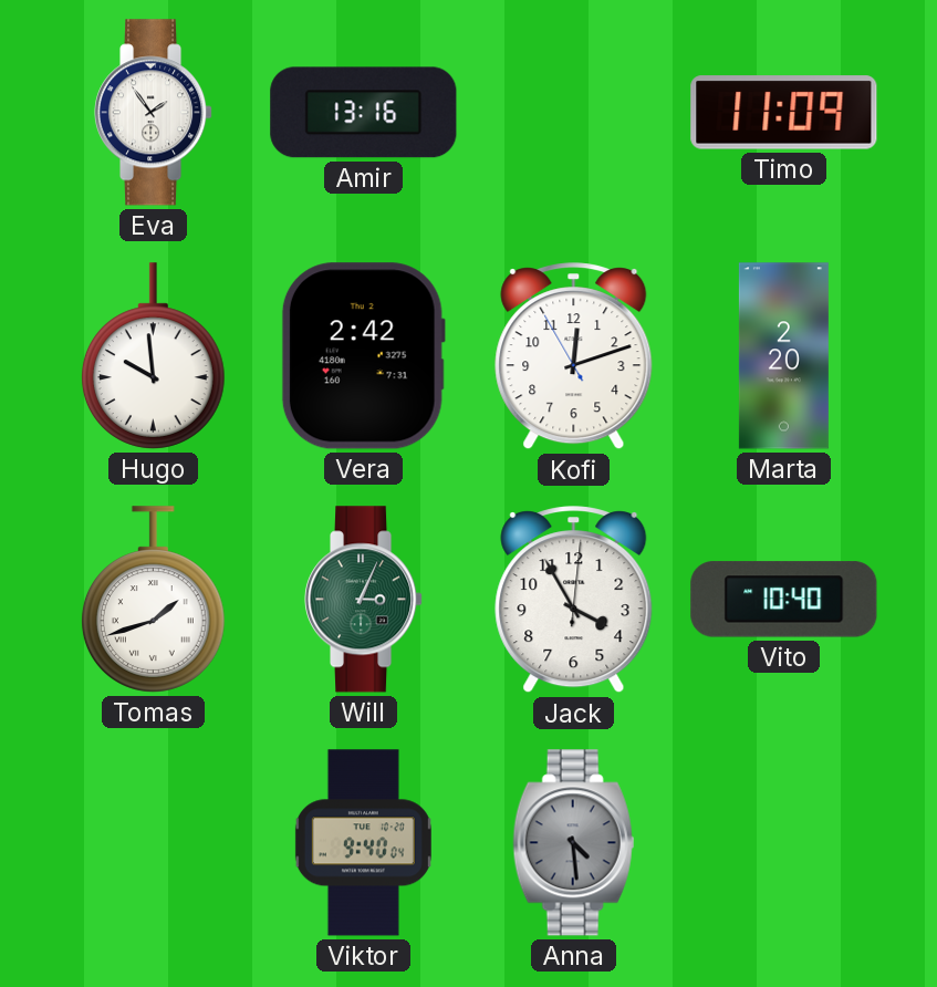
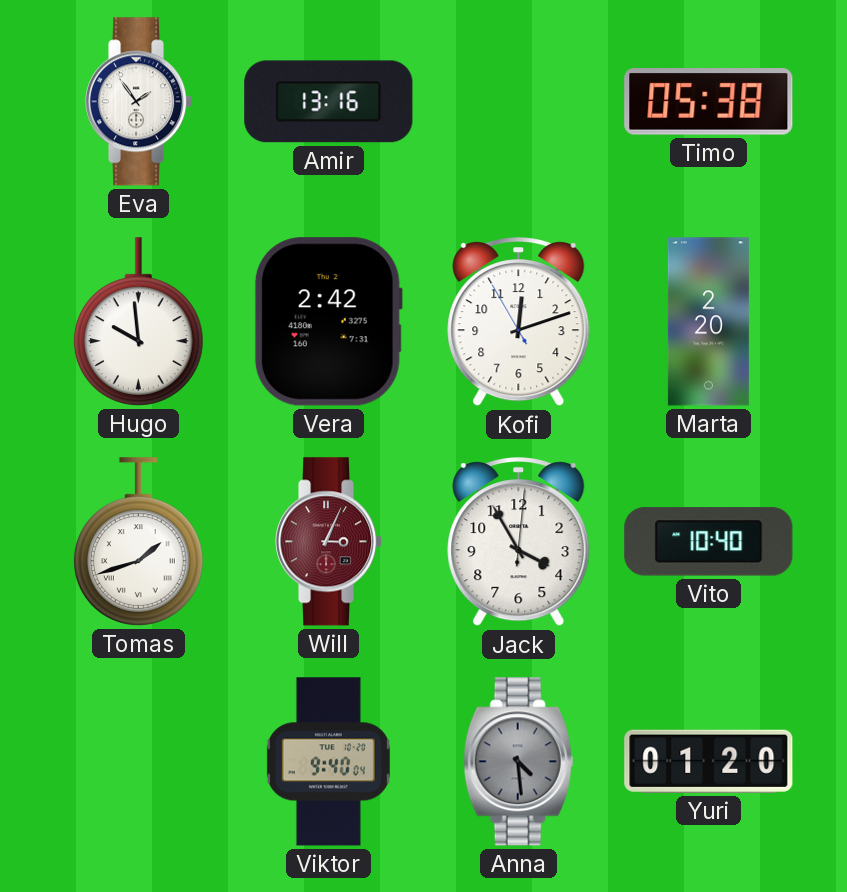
Timo: 11:09 -> 05:38
Will dial: green -> burgundy
Yuri: none -> 01:20
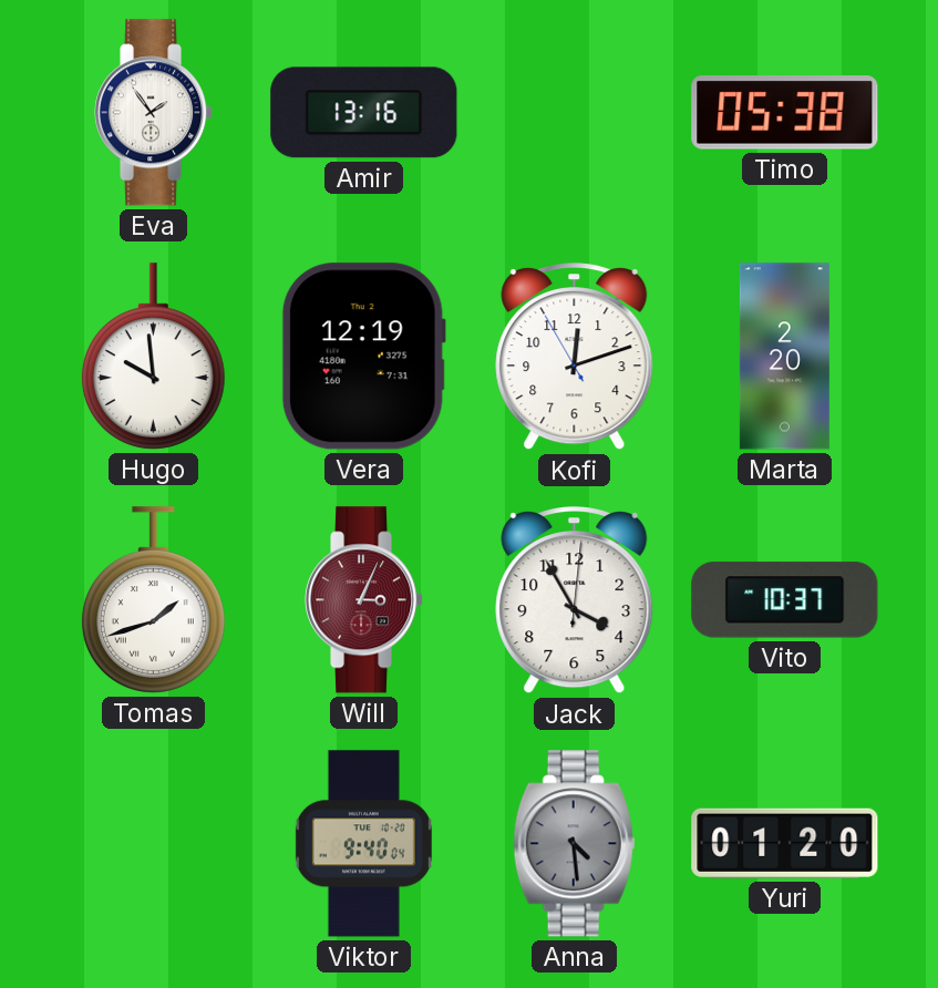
Vera: 2:42 -> 12:19
Vito: 10:40 -> 10:37
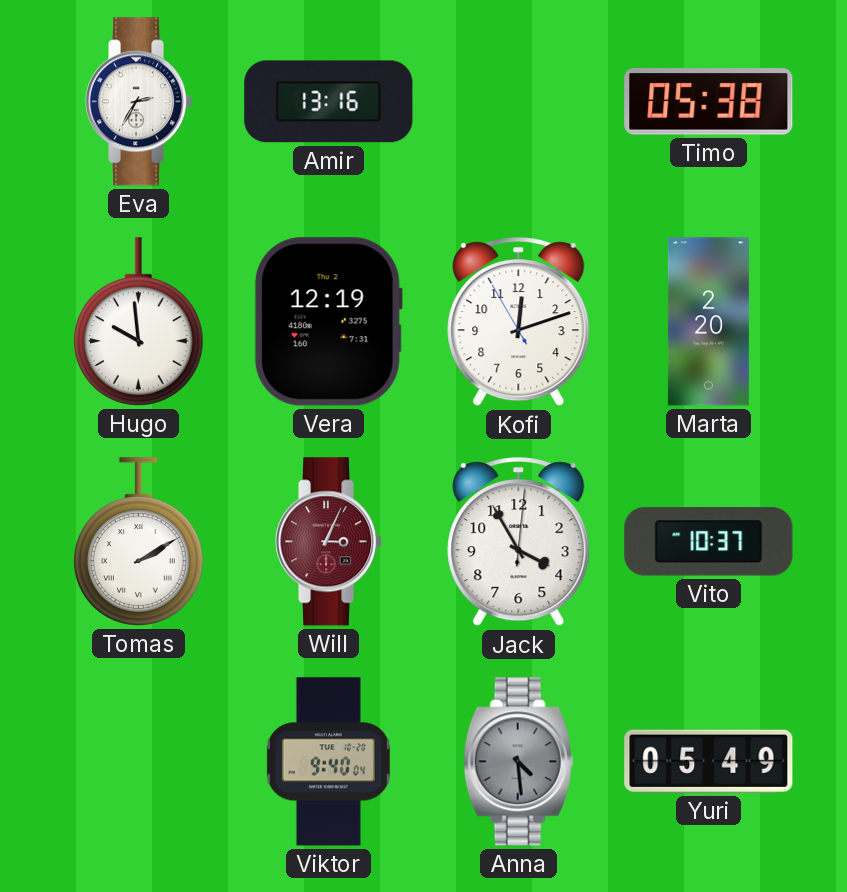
Eva: 1:54 -> 2:35
Tomas: 1:42 -> 2:10
Yuri: 01:20 -> 05:49
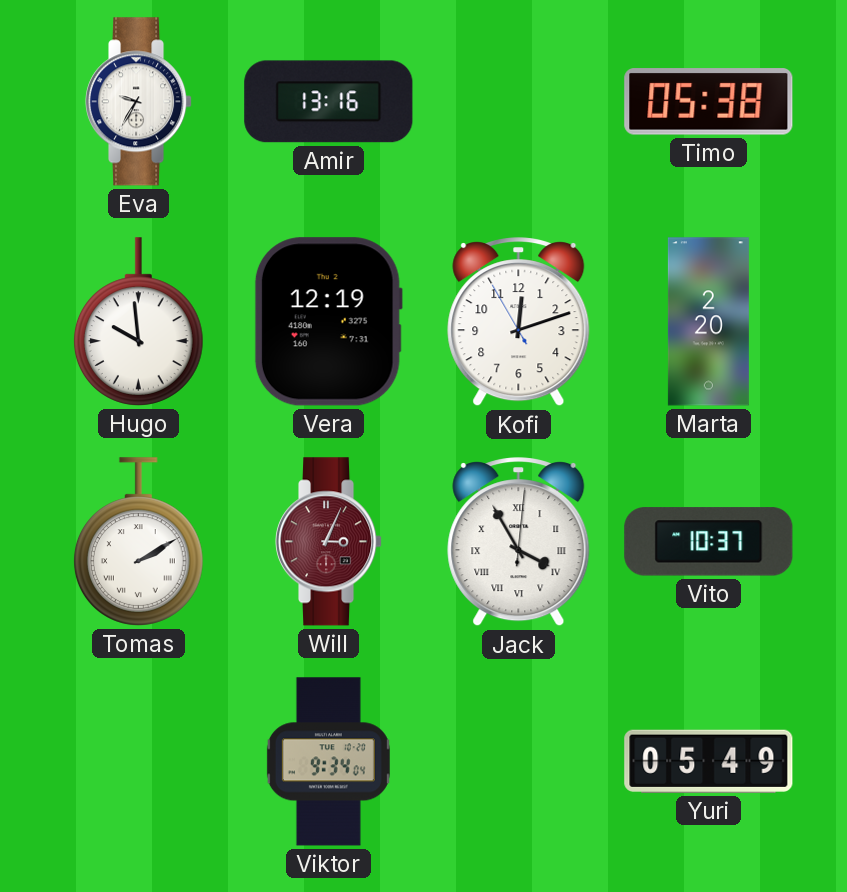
Eva: 2:35 -> 9:35
Jack numerals: Arabic -> Roman
Viktor: 9:40 -> 9:34
Anna: 4:29 -> none
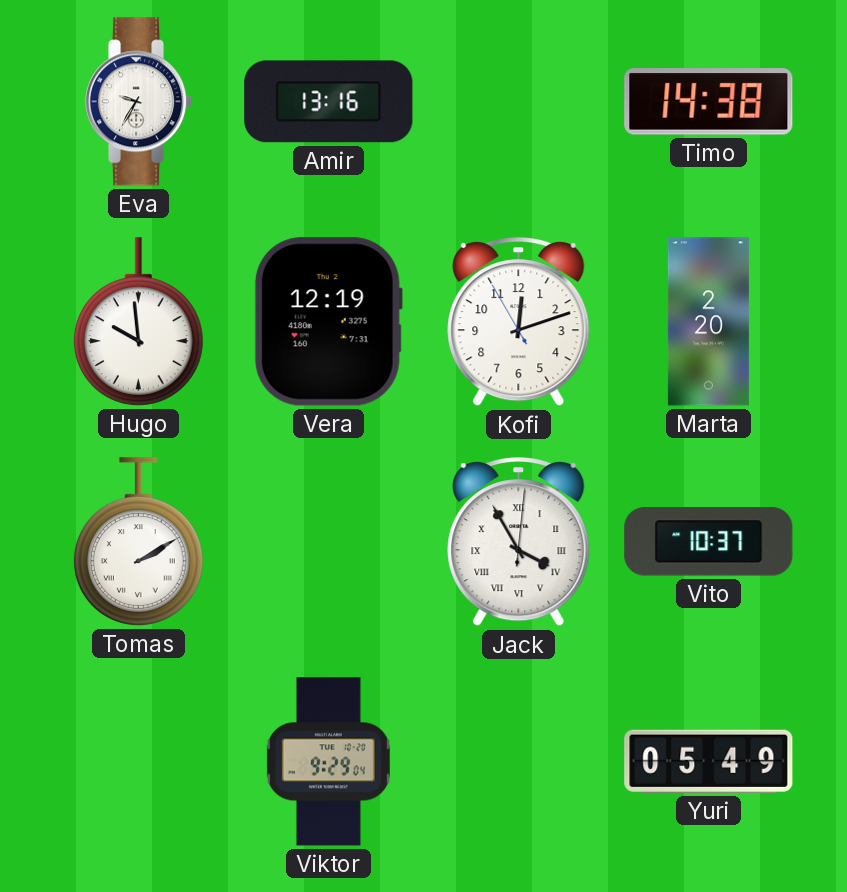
Timo: 05:38 -> 14:38
Will: 3:04 -> none
Viktor: 9:34 -> 9:29
